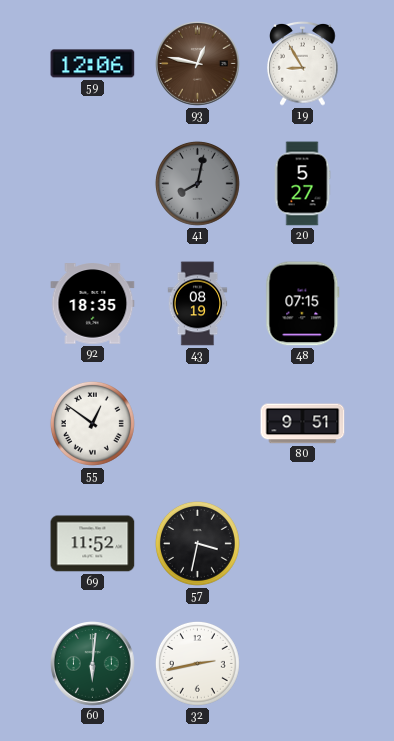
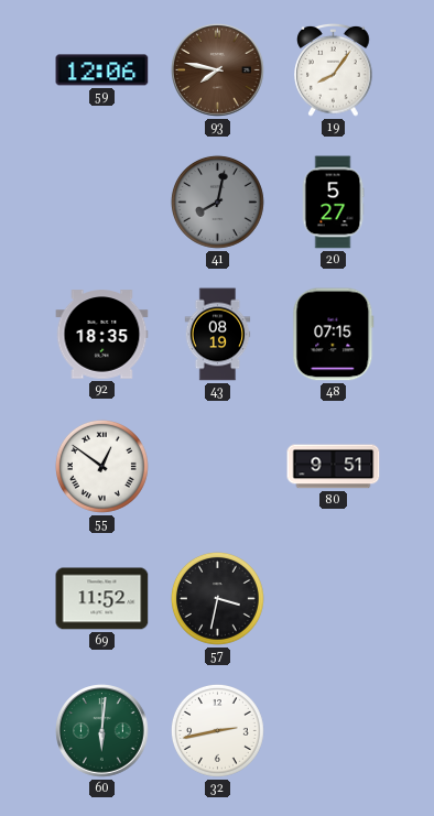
93: 12:47 -> 7:47
19: 8:55 -> 8:06
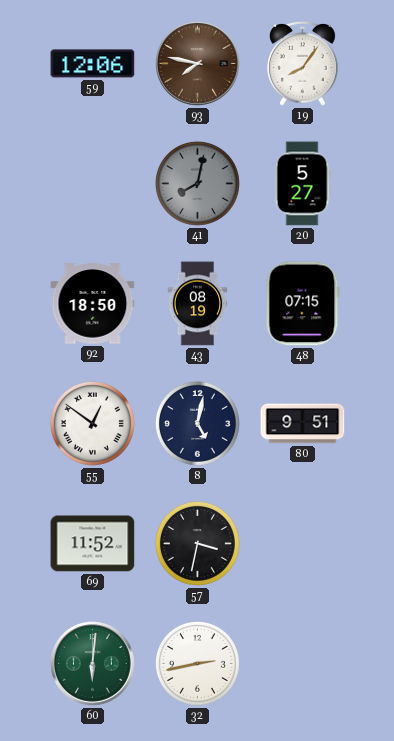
92: 18:35 -> 18:50
8: none -> 5:02
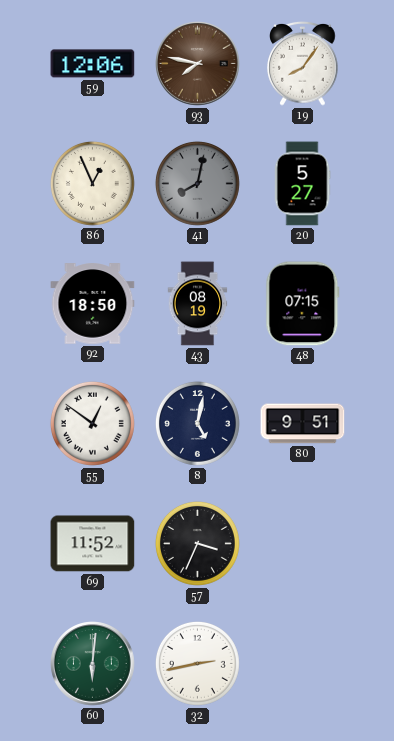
86: none -> 12:56
57: 3:32 -> 3:34
